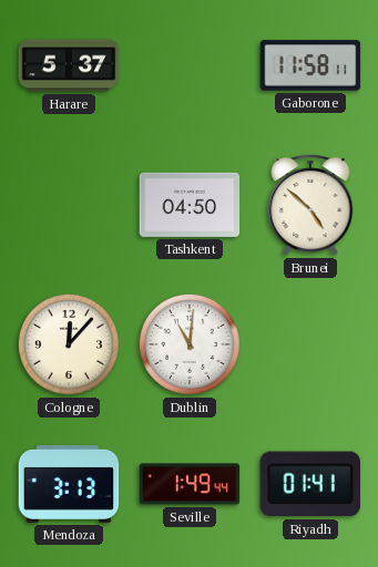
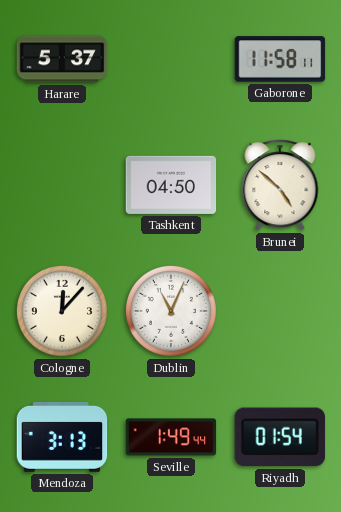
Dublin: 11:01 -> 11:04
Riyadh: 01:41 -> 01:54
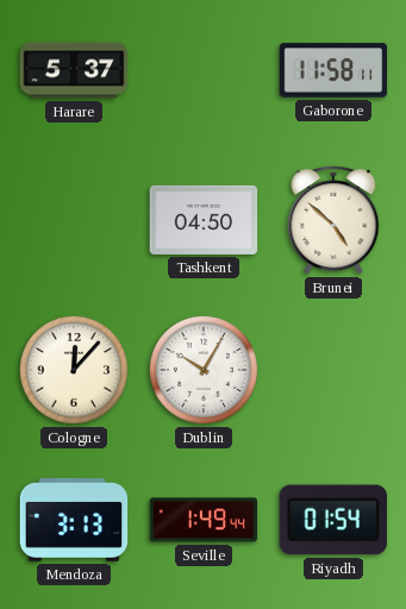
Dublin: 11:04 -> 10:05
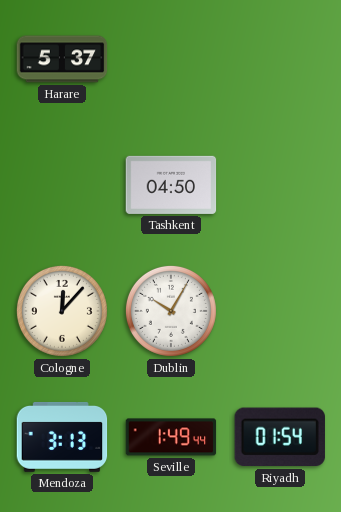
Gaborone: 11:58 -> none
Brunei: 4:52 -> none
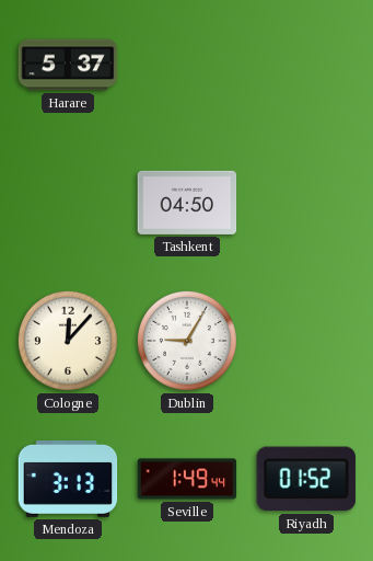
Dublin: 10:05 -> 9:05
Riyadh: 01:54 -> 01:52
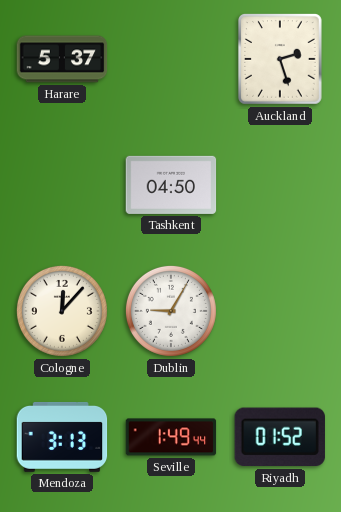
Auckland: none -> 2:27
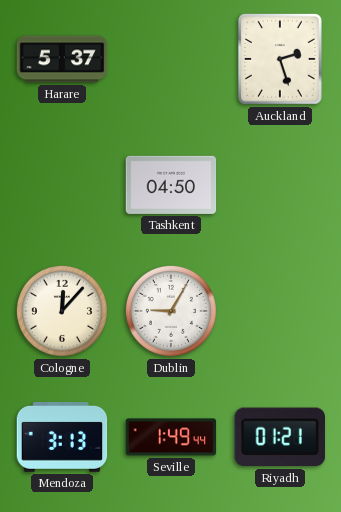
Riyadh: 01:52 -> 01:21
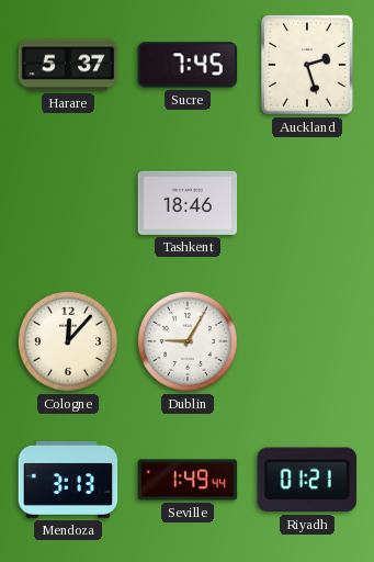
Sucre: none -> 7:45
Tashkent: 04:50 -> 18:46
